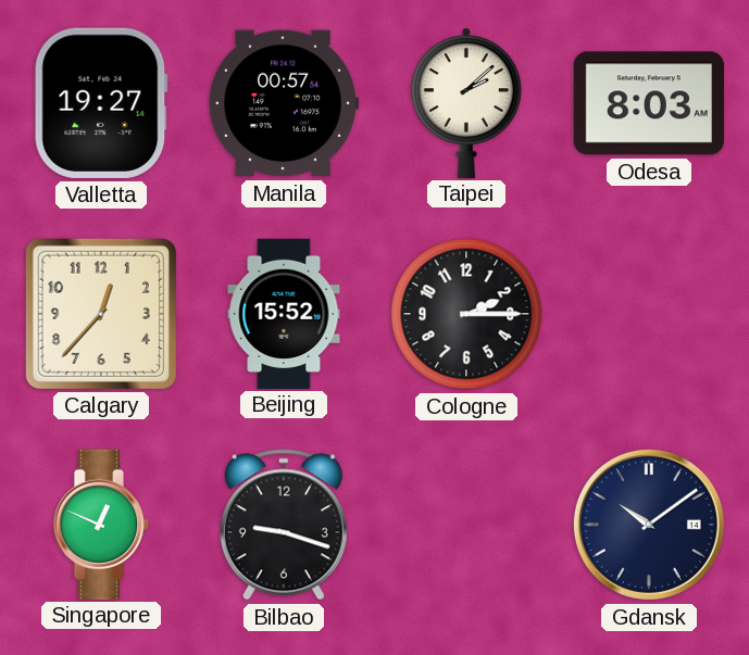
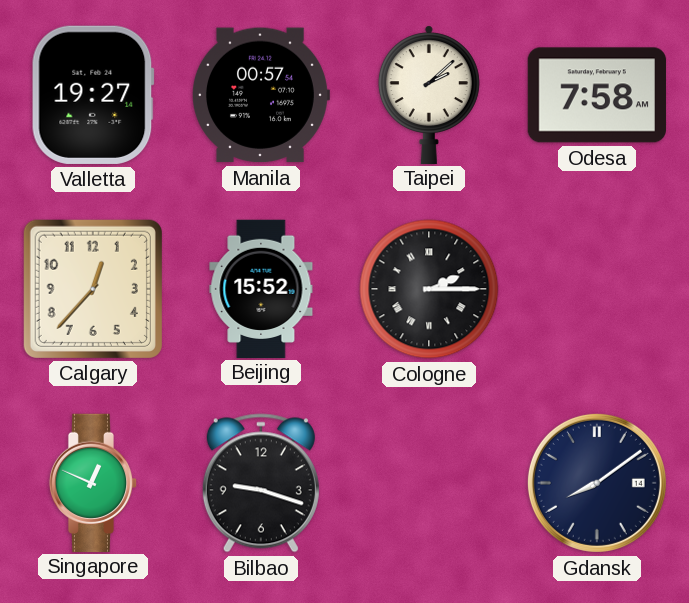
Odesa: 8:03 -> 7:58
Cologne numerals: Arabic -> Roman
Gdansk: 10:09 -> 8:09
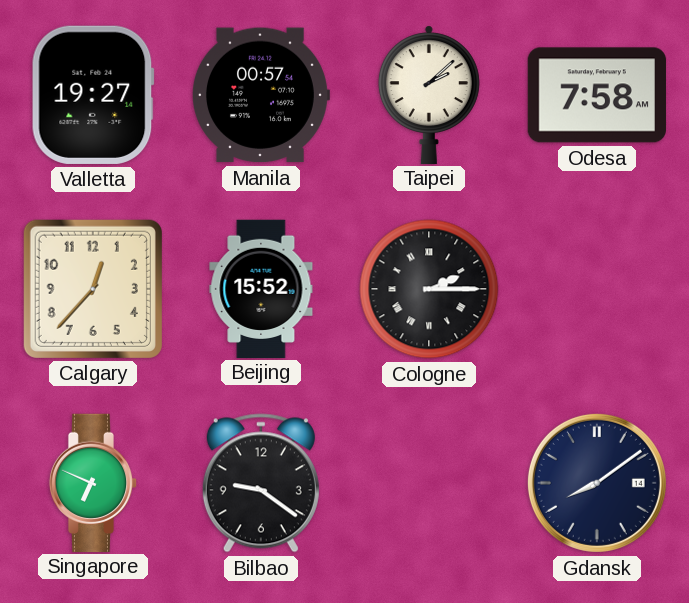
Singapore: 12:49 -> 6:49
Bilbao: 9:18 -> 9:21
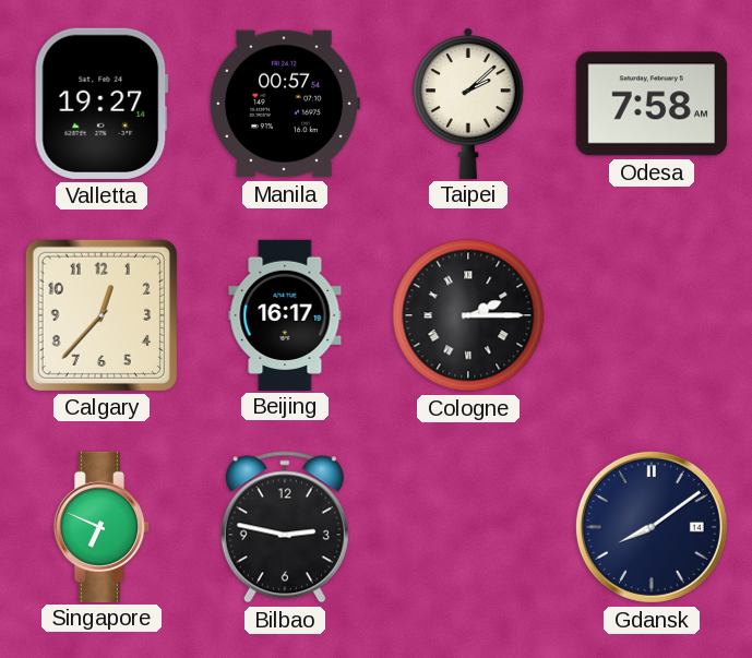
Beijing: 15:52 -> 16:17
Bilbao: 9:21 -> 2:47
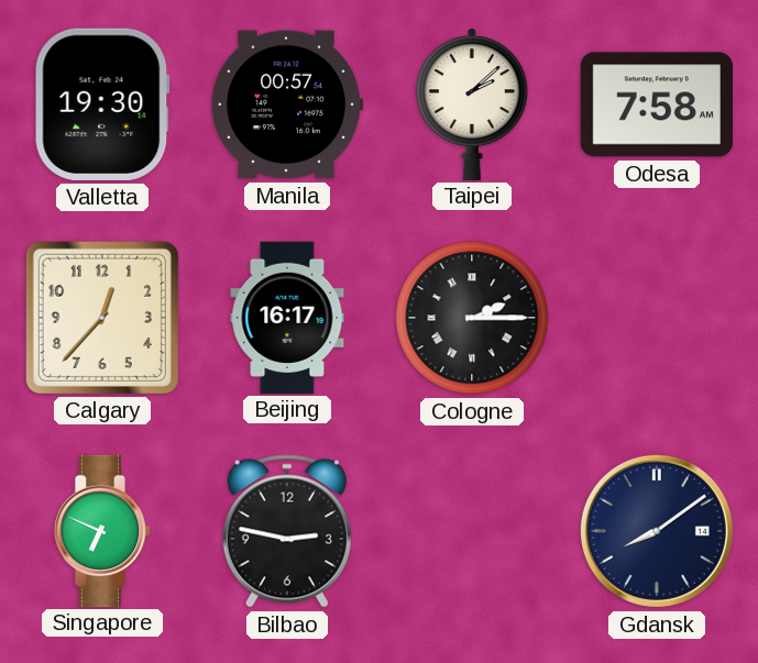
Valletta: 19:27 -> 19:30
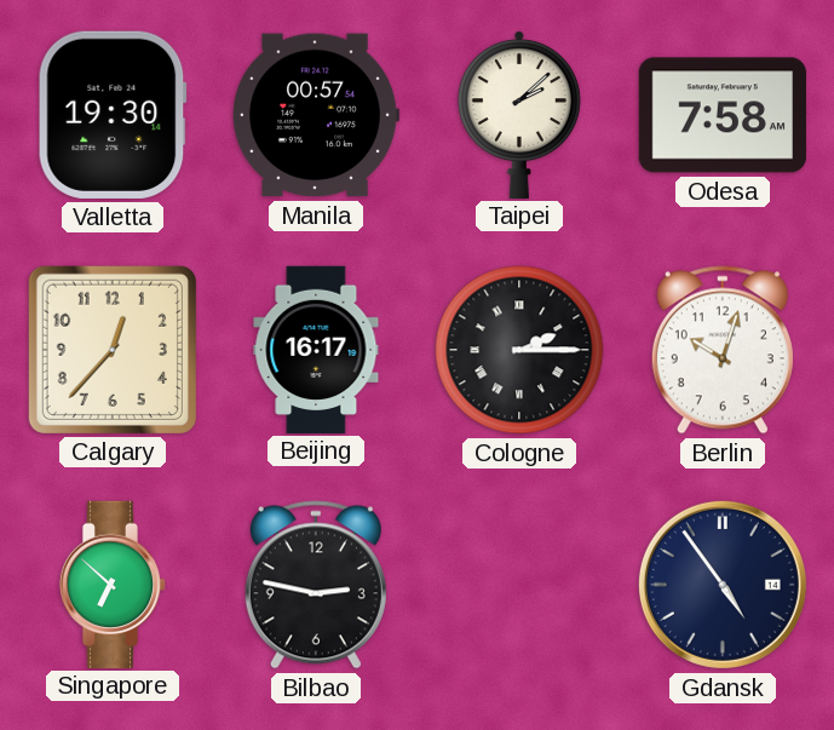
Berlin: none -> 10:03
Singapore: 6:49 -> 6:52
Gdansk: 8:09 -> 4:54
